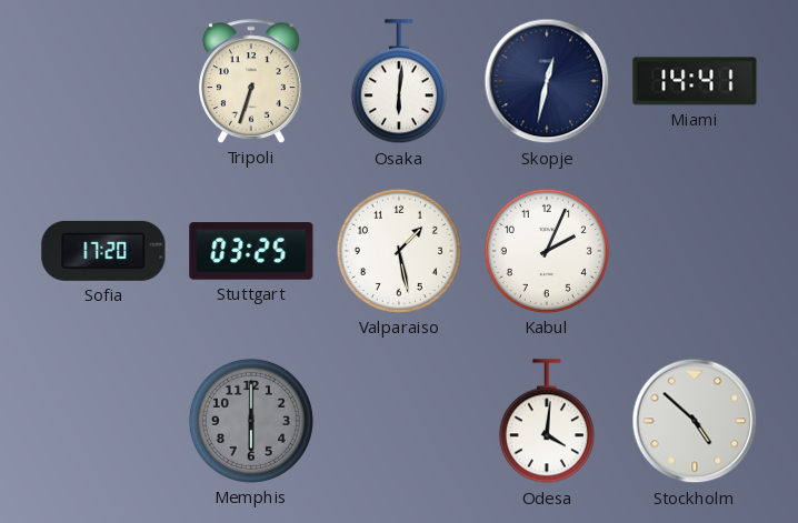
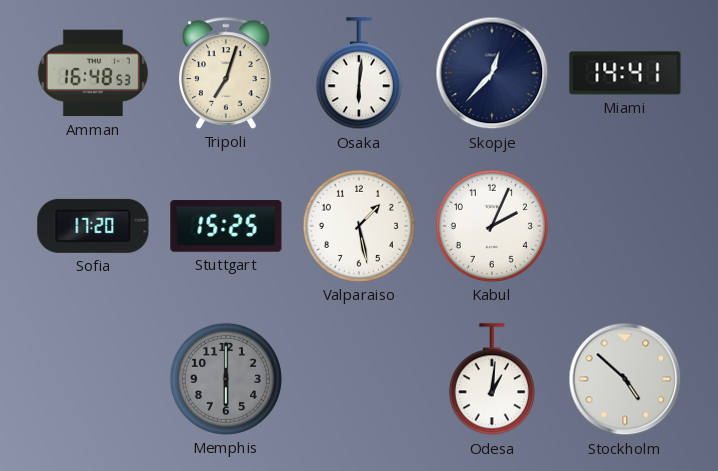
Amman: none -> 16:48
Tripoli: 6:33 -> 7:03
Skopje: 12:32 -> 12:37
Stuttgart: 03:25 -> 15:25
Odesa: 4:01 -> 1:01
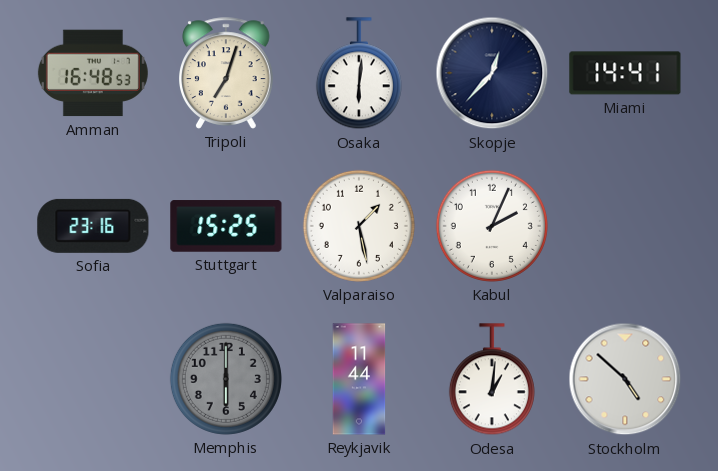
Sofia: 17:20 -> 23:16
Reykjavik: none -> 11:44
